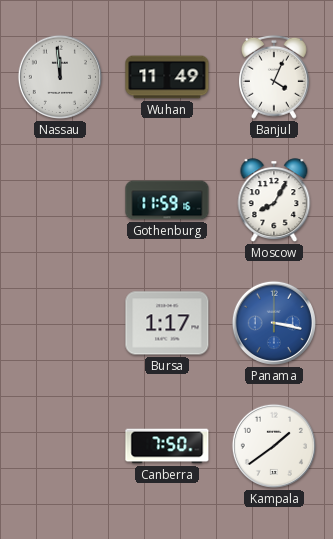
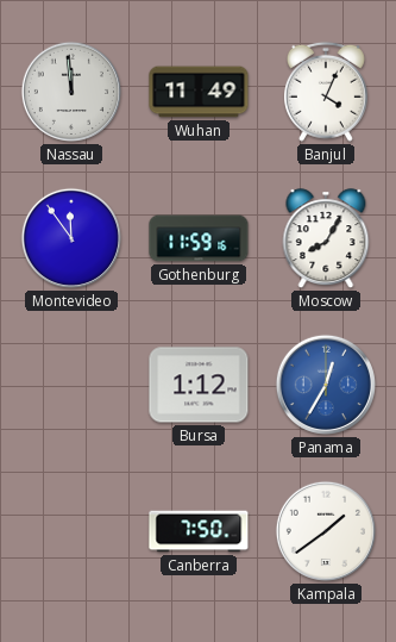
Montevideo: none -> 11:54
Bursa: 1:17 -> 1:12
Panama: 3:17 -> 12:35
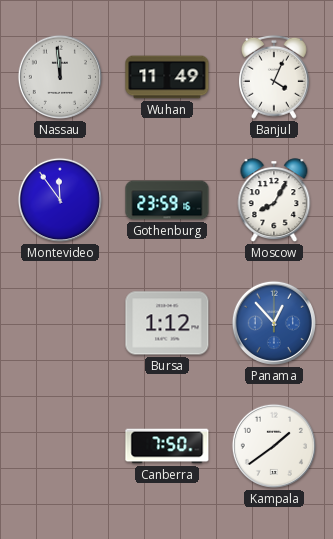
Gothenburg: 11:59 -> 23:59
Panama: 12:35 -> 12:53
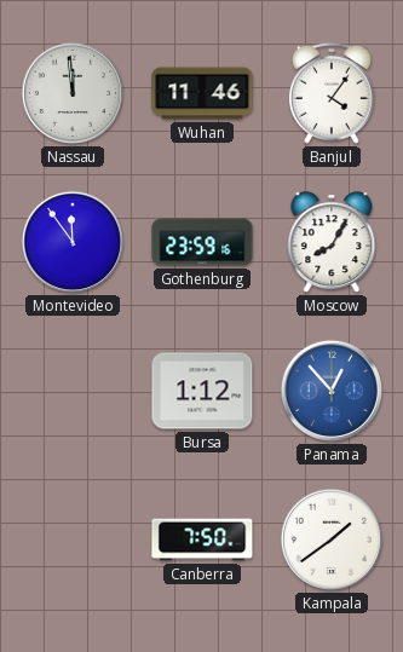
Wuhan: 11:49 -> 11:46
Banjul: 4:04 -> 4:06
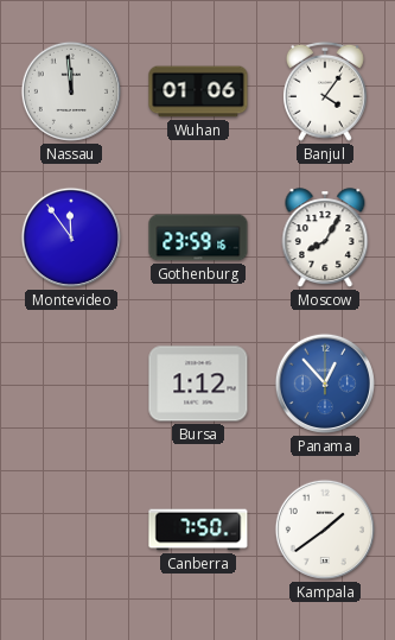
Wuhan: 11:46 -> 01:06
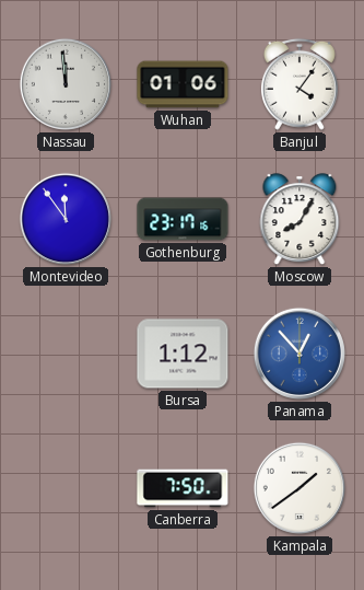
Gothenburg: 23:59 -> 23:17
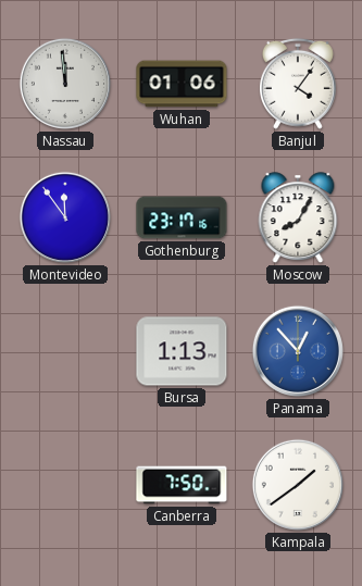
Bursa: 1:12 -> 1:13
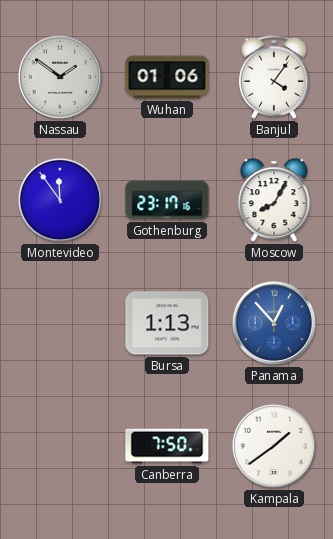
Nassau: 11:59 -> 1:51
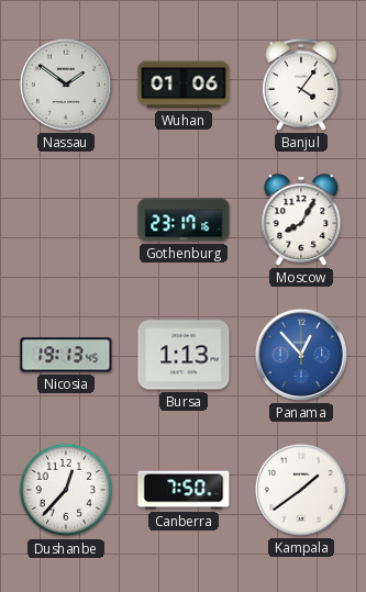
Montevideo: 11:54 -> none
Nicosia: none -> 19:13
Dushanbe: none -> 12:37
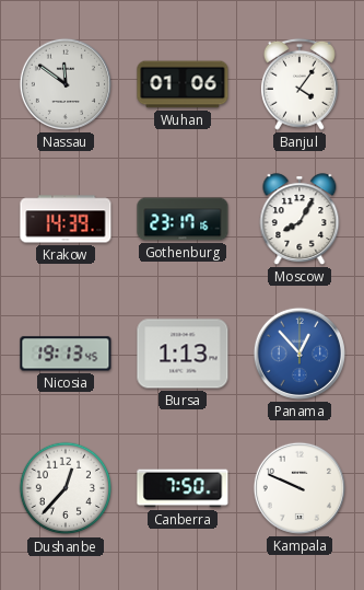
Nassau: 1:51 -> 11:51
Krakow: none -> 14:39
Kampala: 1:39 -> 9:49
